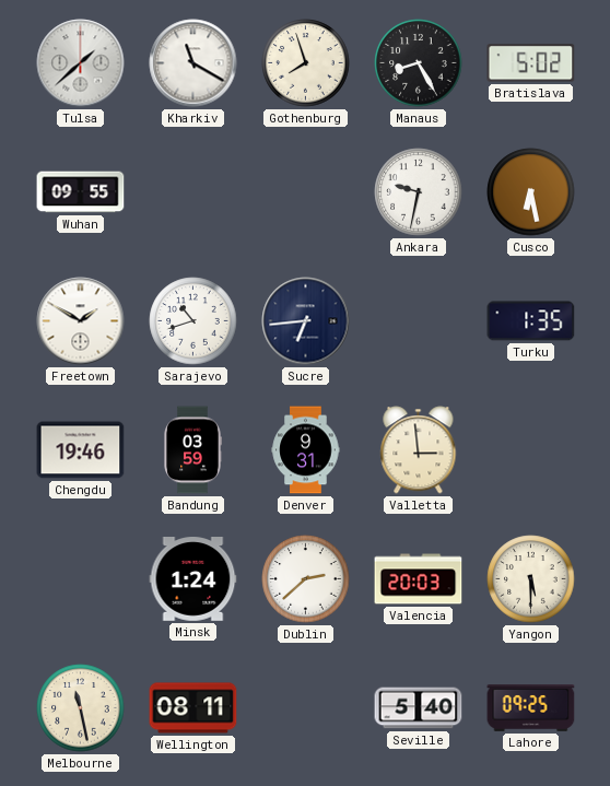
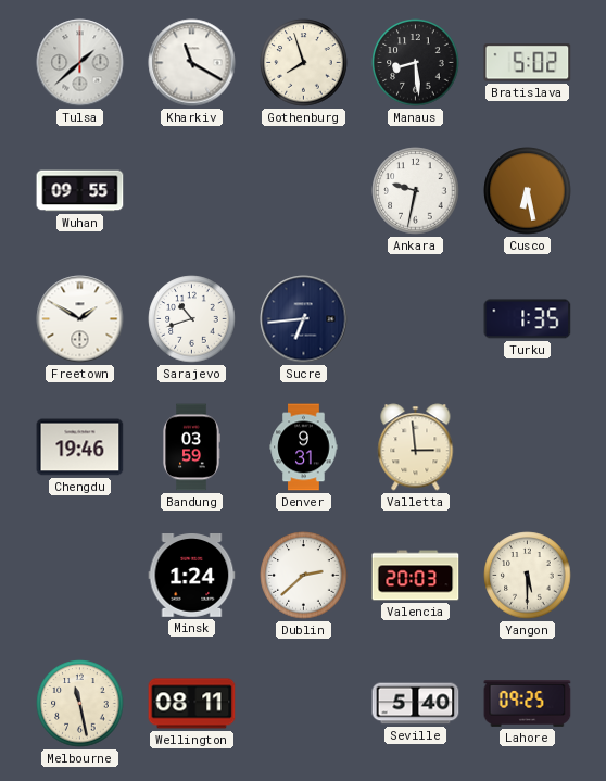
Manaus: 8:25 -> 8:29
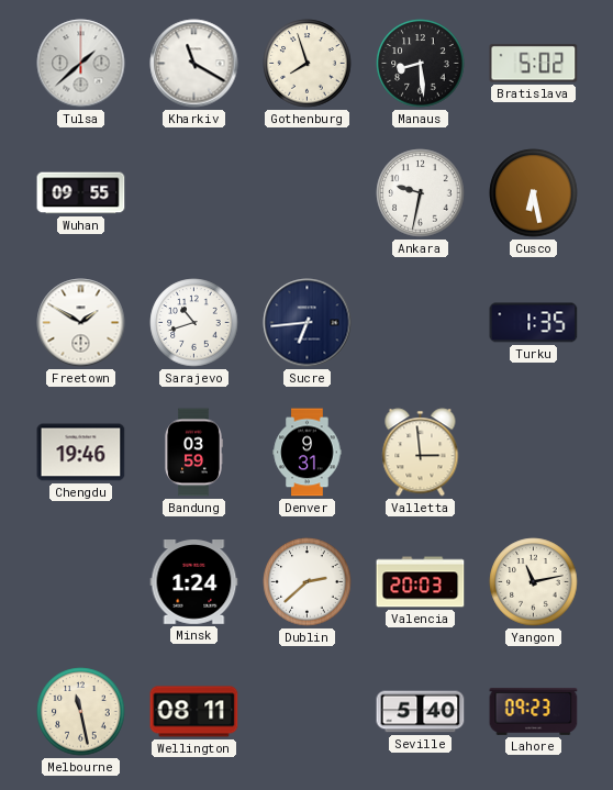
Yangon: 5:30 -> 11:13
Lahore: 09:25 -> 09:23
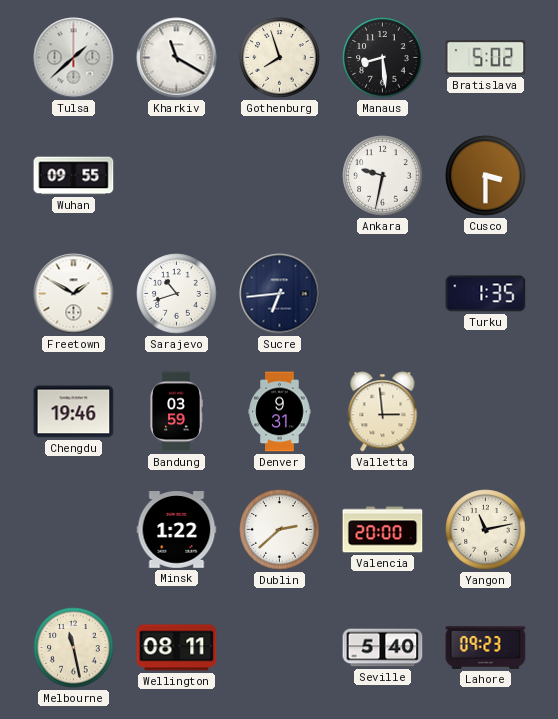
Cusco: 6:28 -> 3:30
Minsk: 1:24 -> 1:22
Valencia: 20:03 -> 20:00
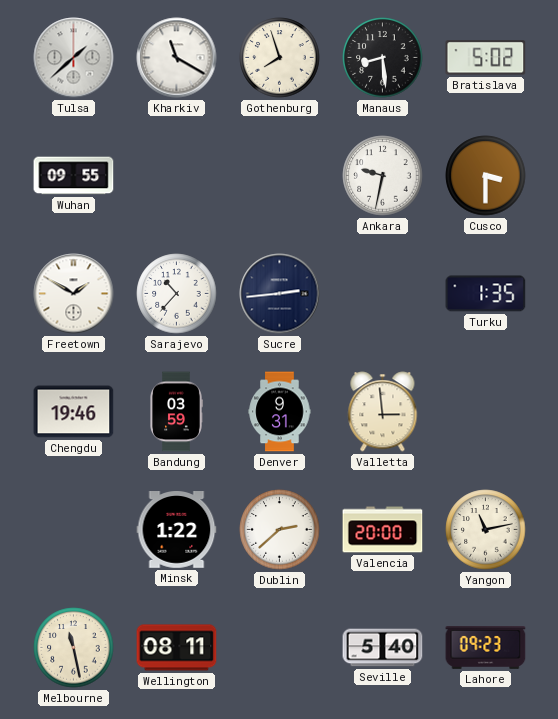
Sarajevo: 10:42 -> 10:37
Sucre: 6:44 -> 2:44
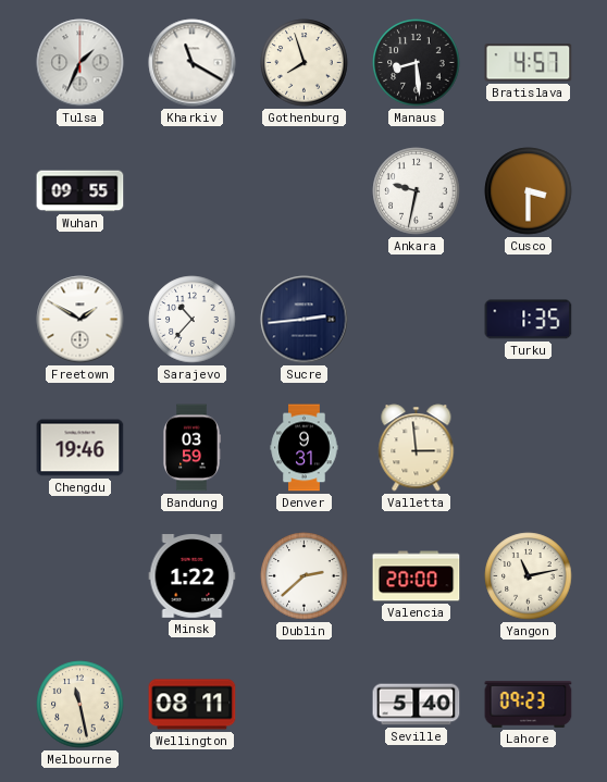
Tulsa: 1:38 -> 1:34
Bratislava: 5:02 -> 4:57
